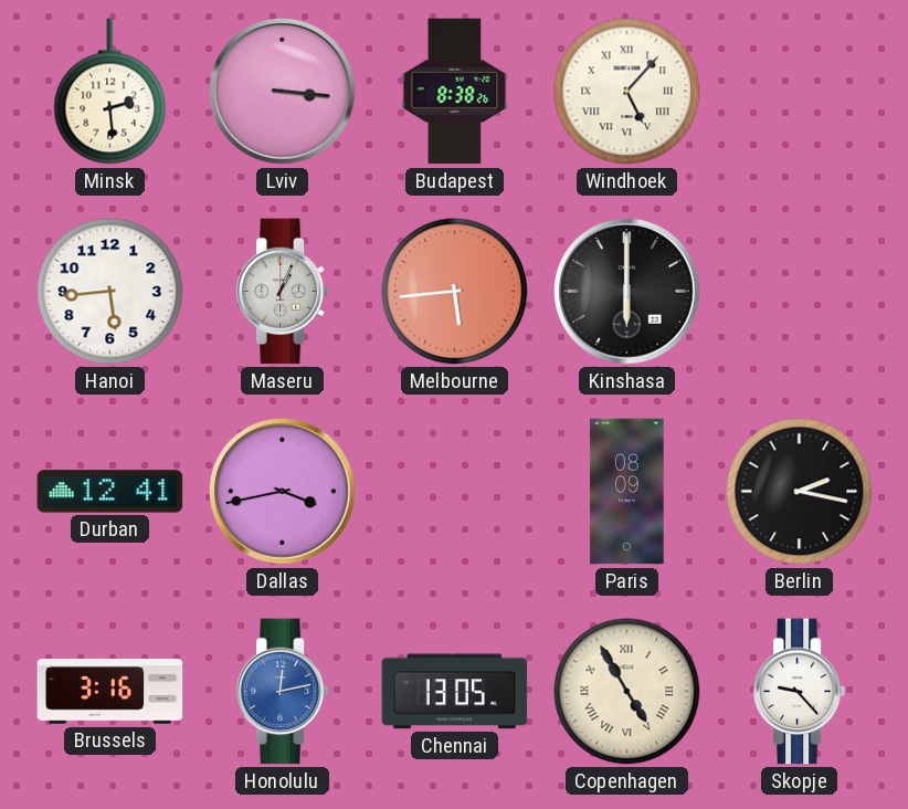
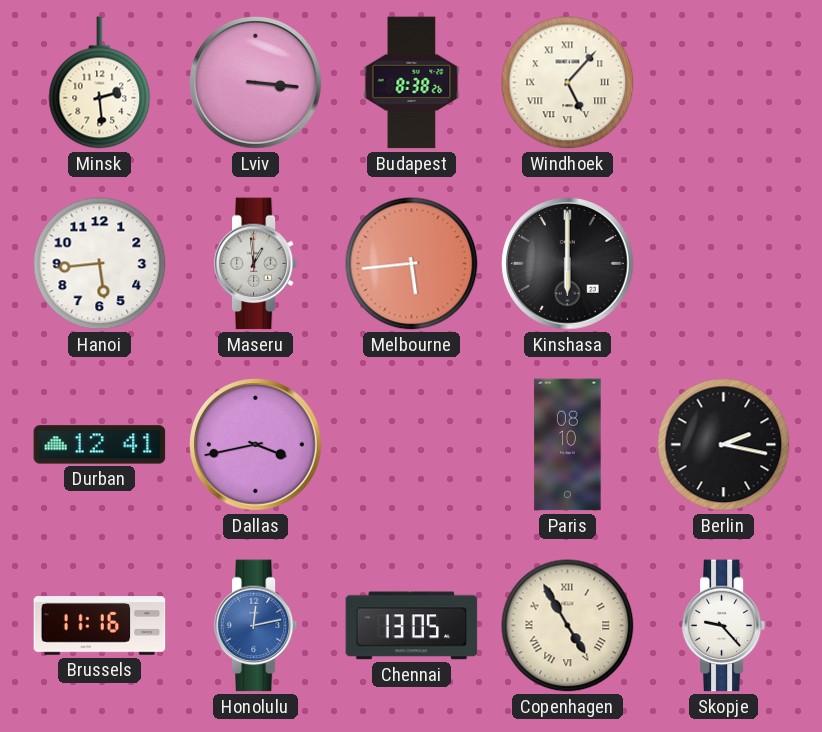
Maseru: 1:04 -> 12:59
Paris: 08:09 -> 08:10
Brussels: 3:16 -> 11:16
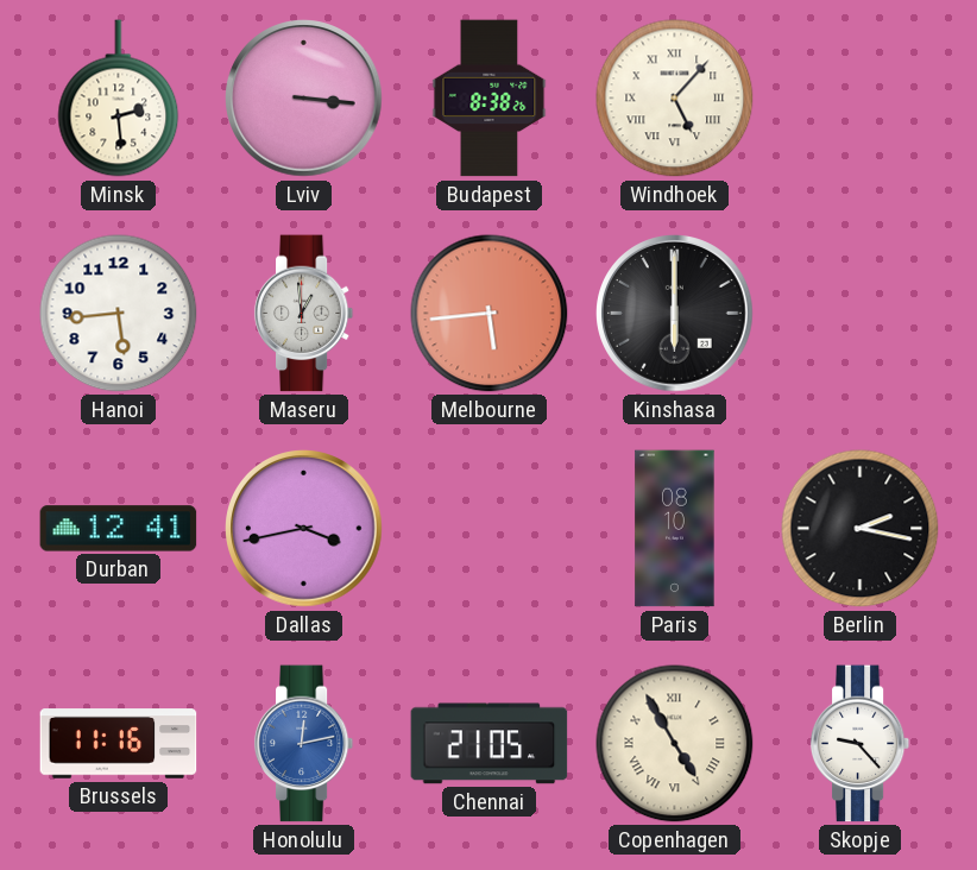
Chennai: 13:05 -> 21:05
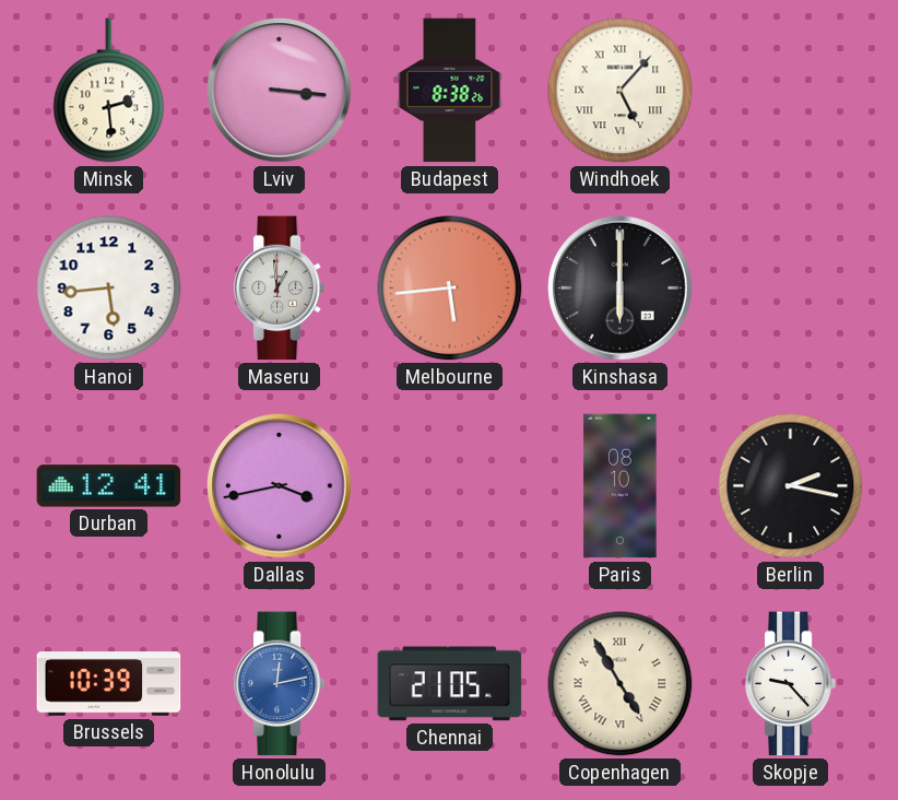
Brussels: 11:16 -> 10:39
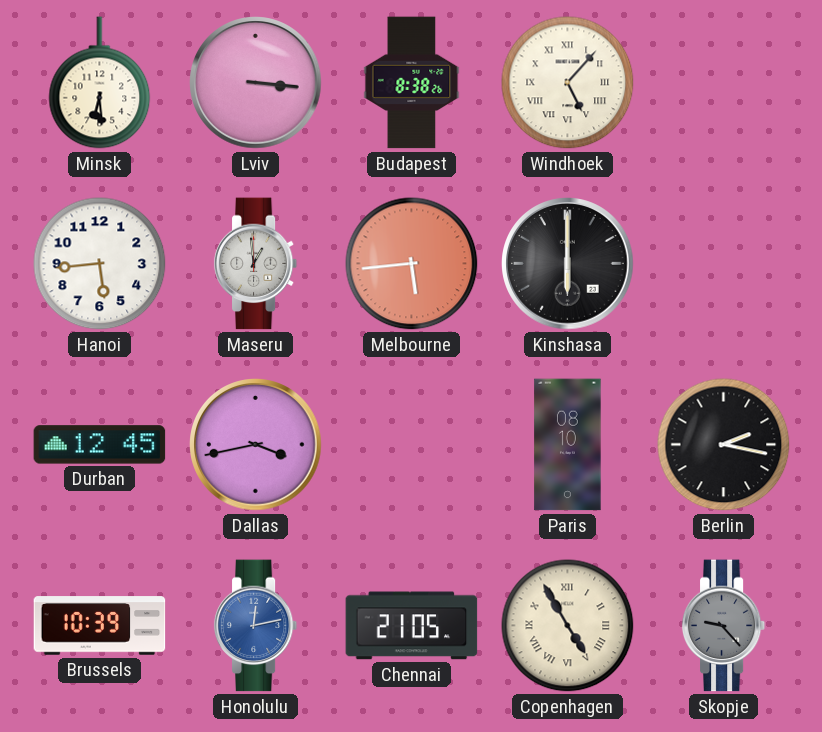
Minsk: 2:29 -> 6:29
Durban: 12:41 -> 12:45
Skopje dial: white -> grey
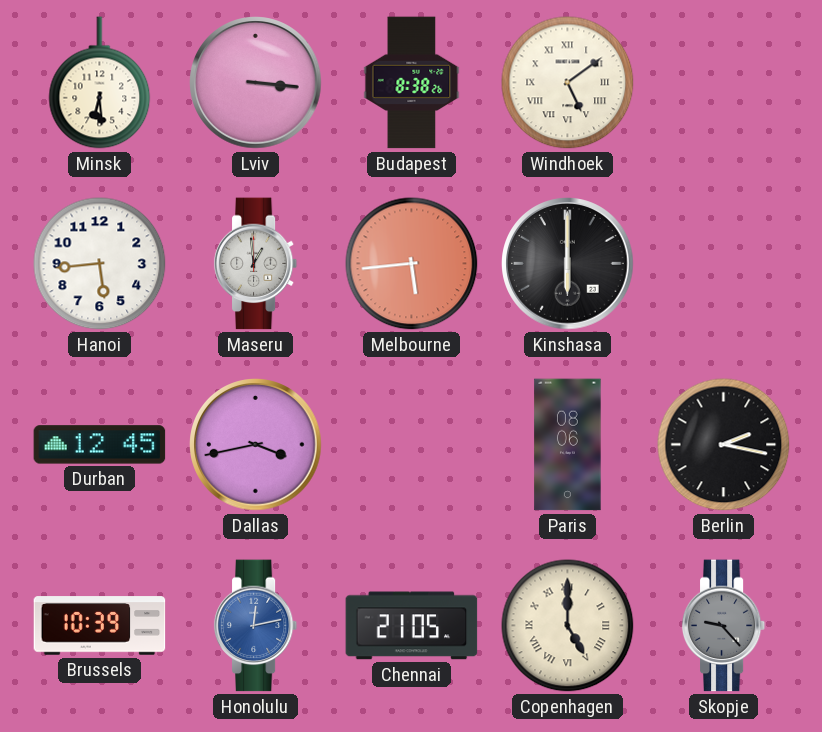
Windhoek: 5:07 -> 5:09
Paris: 08:10 -> 08:06
Copenhagen: 4:55 -> 5:00
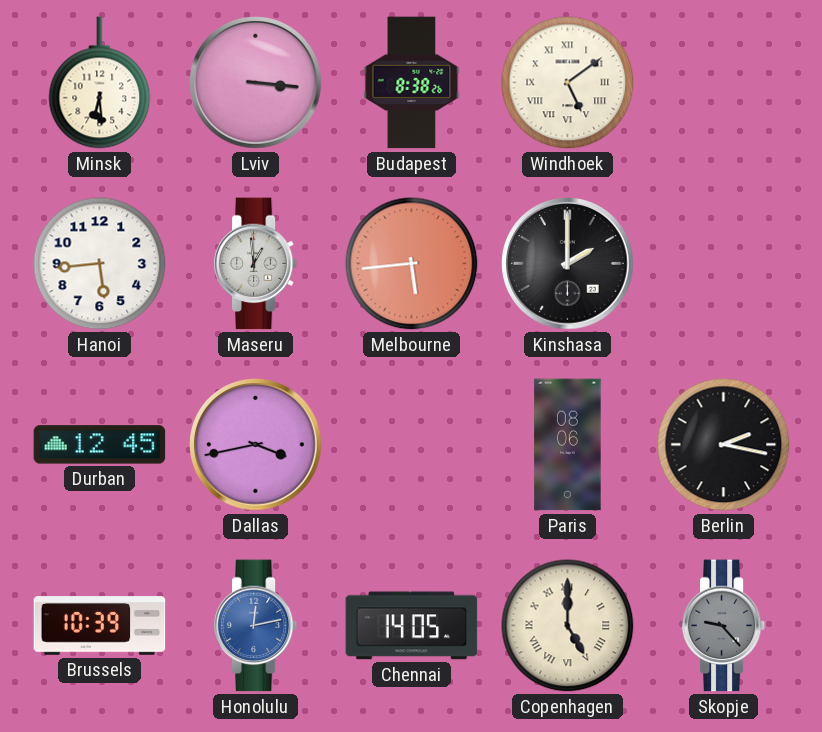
Kinshasa: 6:00 -> 2:00
Chennai: 21:05 -> 14:05
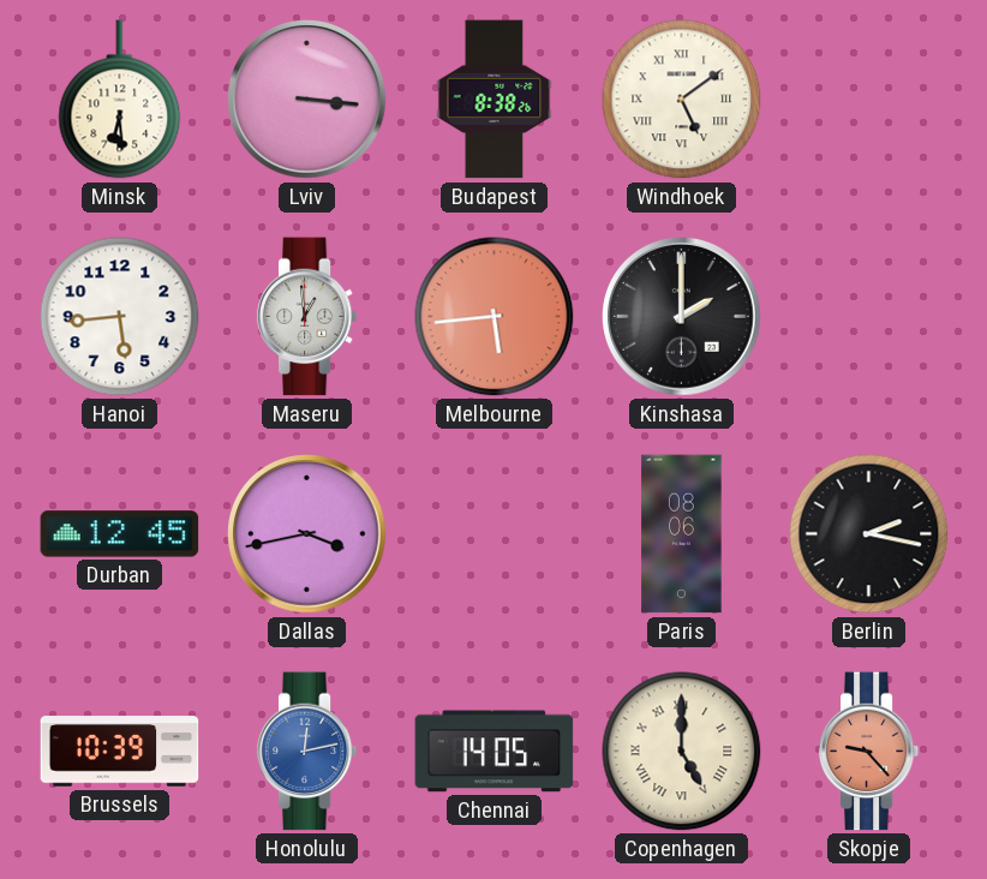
Skopje dial: grey -> salmon
